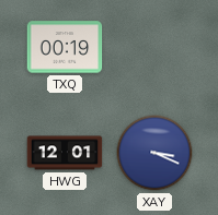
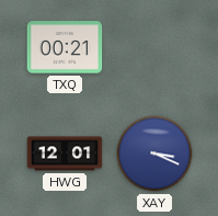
TXQ: 00:19 -> 00:21
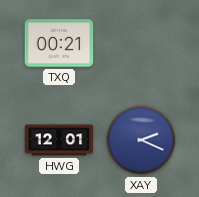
XAY: 3:19 -> 2:19
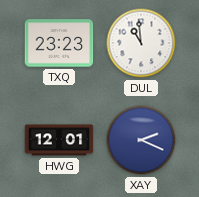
TXQ: 00:21 -> 23:23
DUL: none -> 10:59
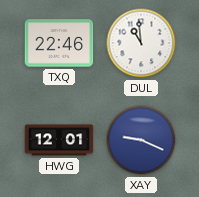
TXQ: 23:23 -> 22:46
XAY: 2:19 -> 9:19
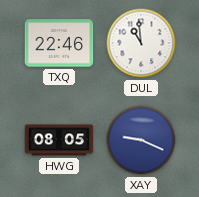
HWG: 12:01 -> 08:05
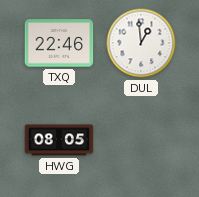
DUL: 10:59 -> 12:59
XAY: 9:19 -> none
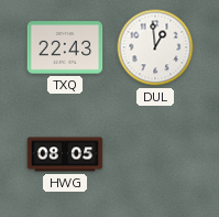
TXQ: 22:46 -> 22:43
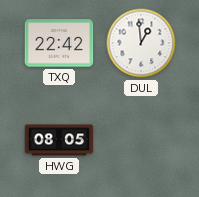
TXQ: 22:43 -> 22:42
